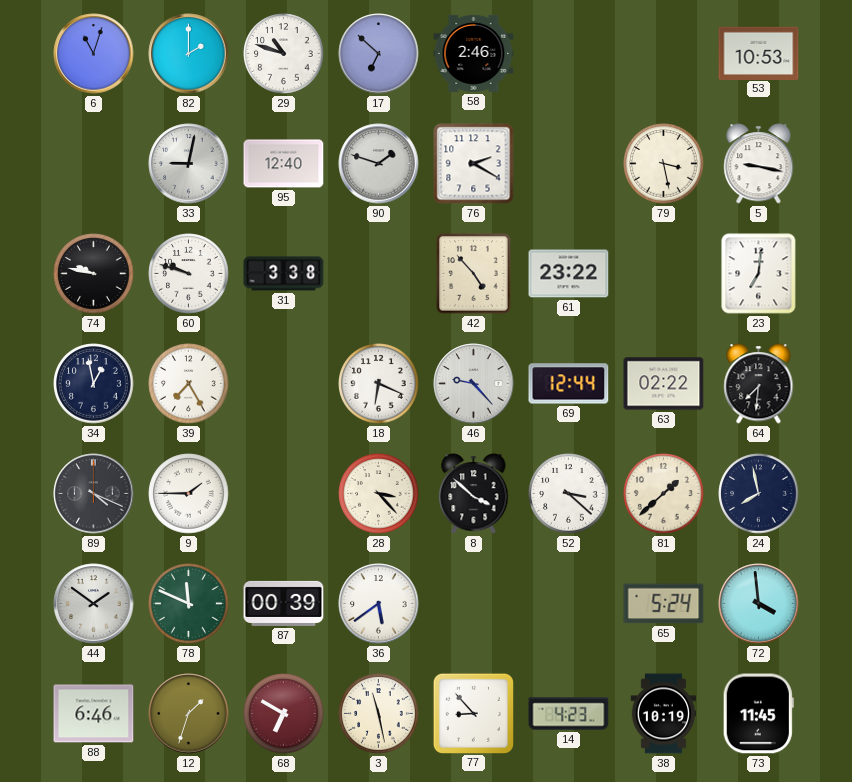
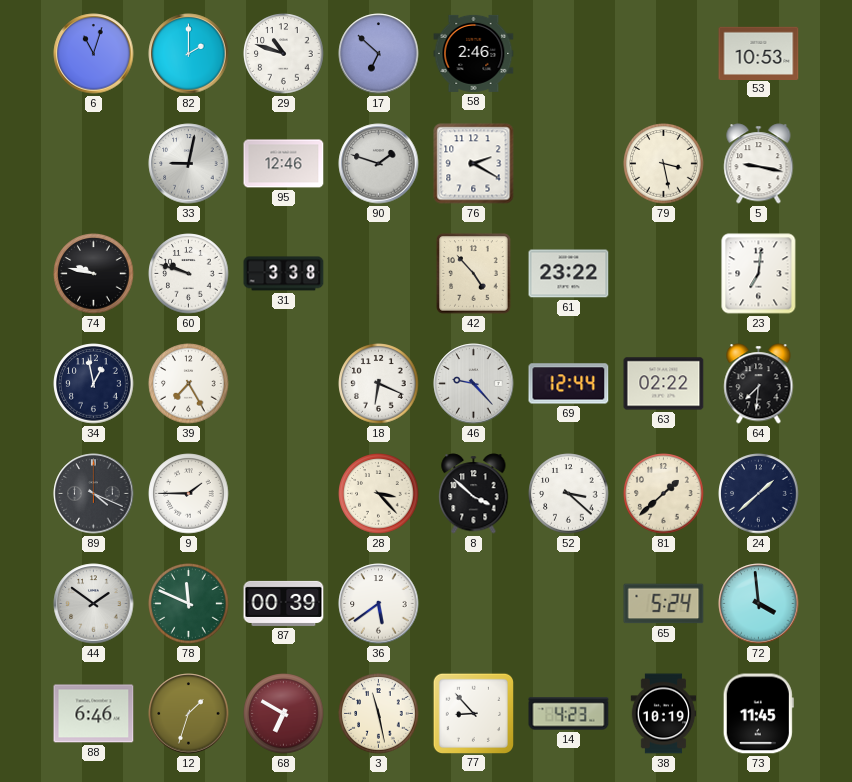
95: 12:40 -> 12:46
24: 7:58 -> 1:38
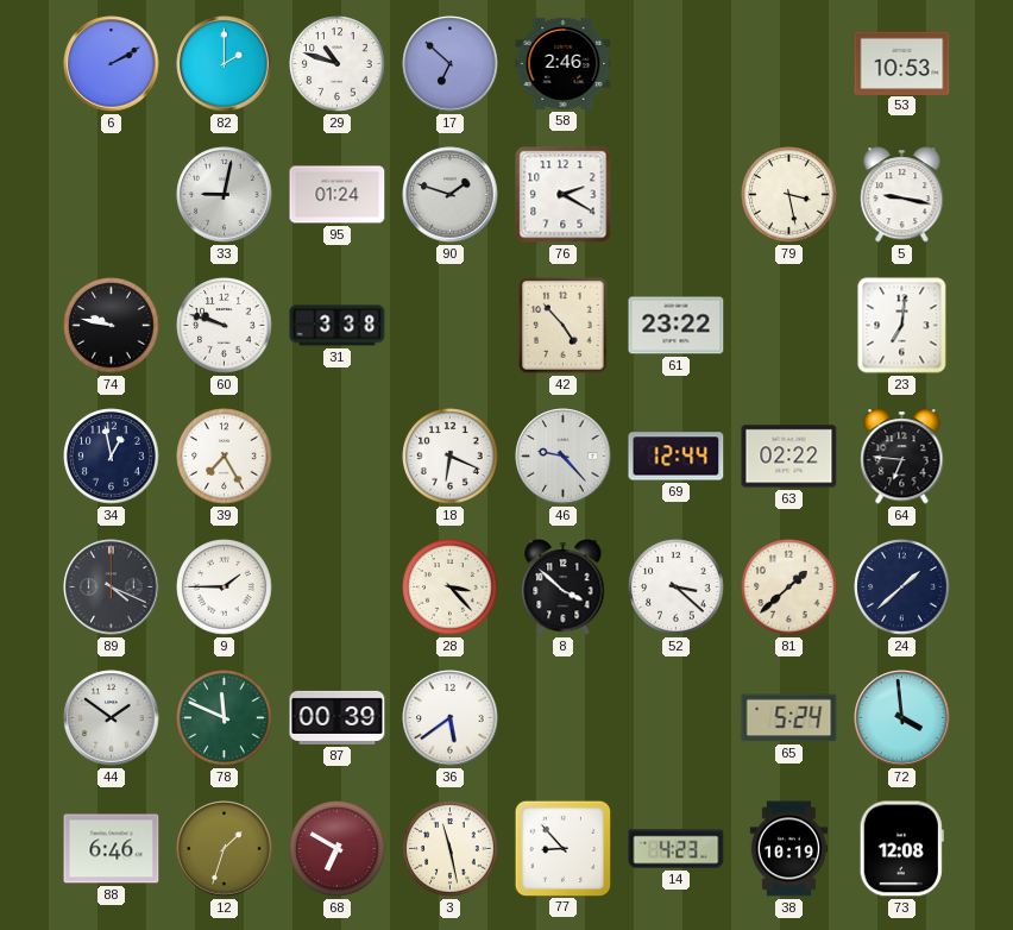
6: 11:03 -> 2:10
95: 12:46 -> 01:24
64: 7:31 -> 6:46
73: 11:45 -> 12:08
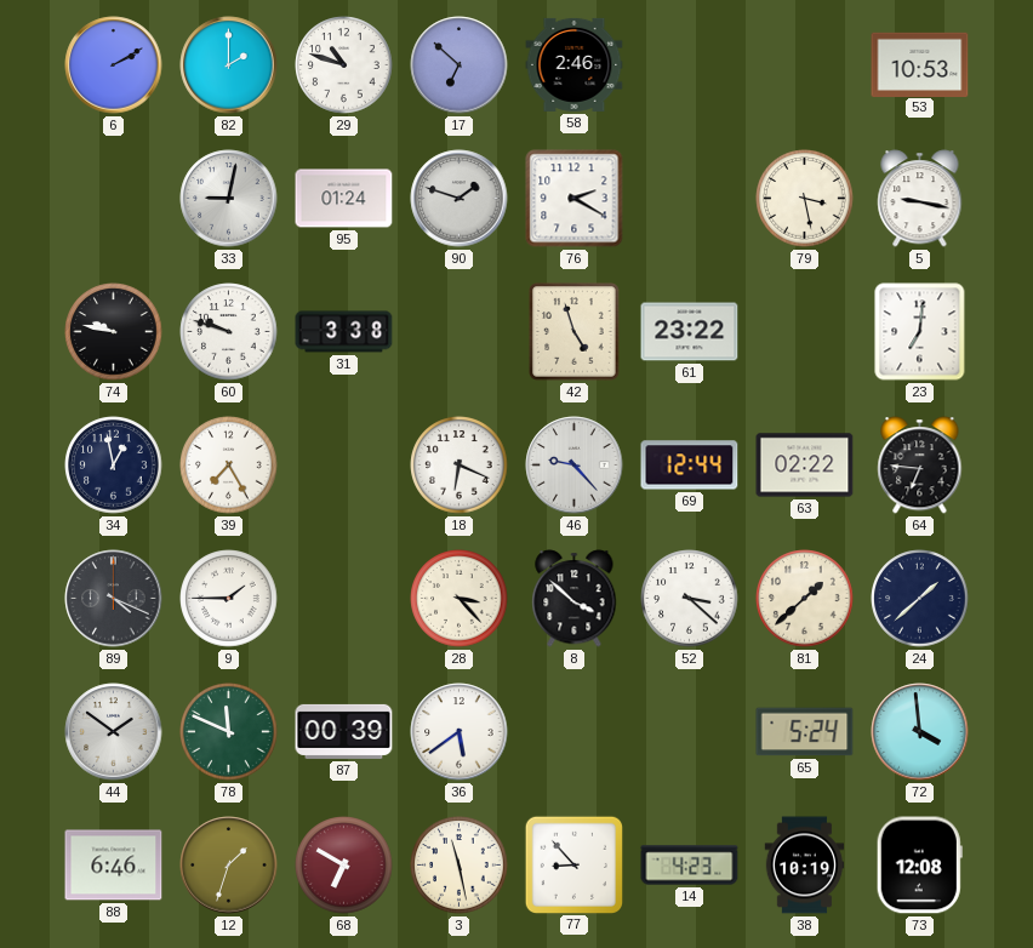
42: 4:53 -> 4:57
